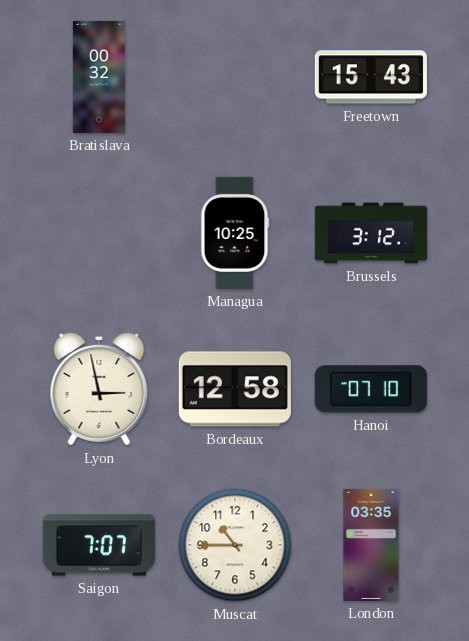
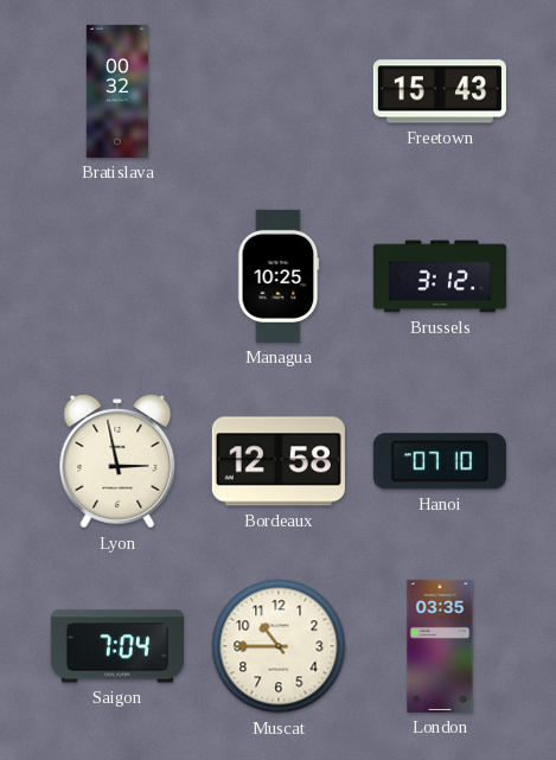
Saigon: 7:07 -> 7:04
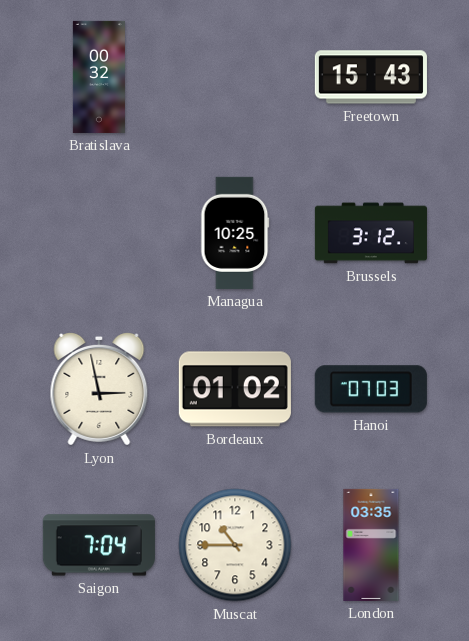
Bordeaux: 12:58 -> 01:02
Hanoi: 07:10 -> 07:03
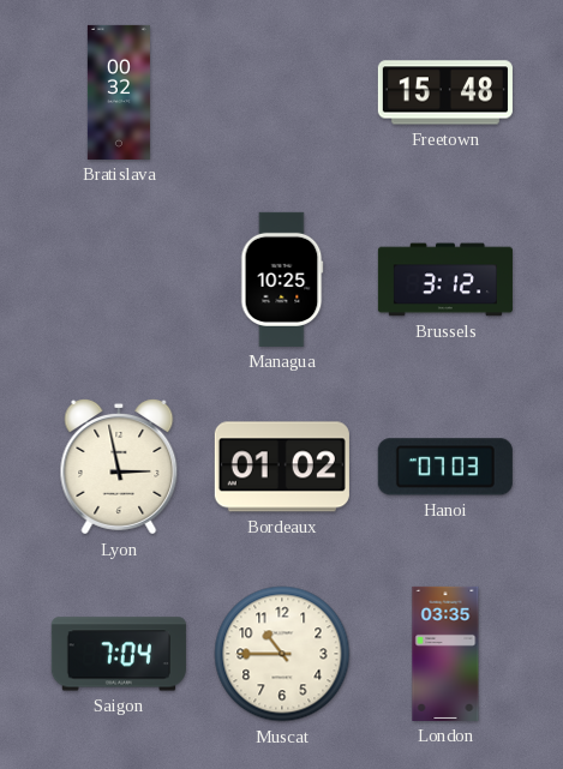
Freetown: 15:43 -> 15:48
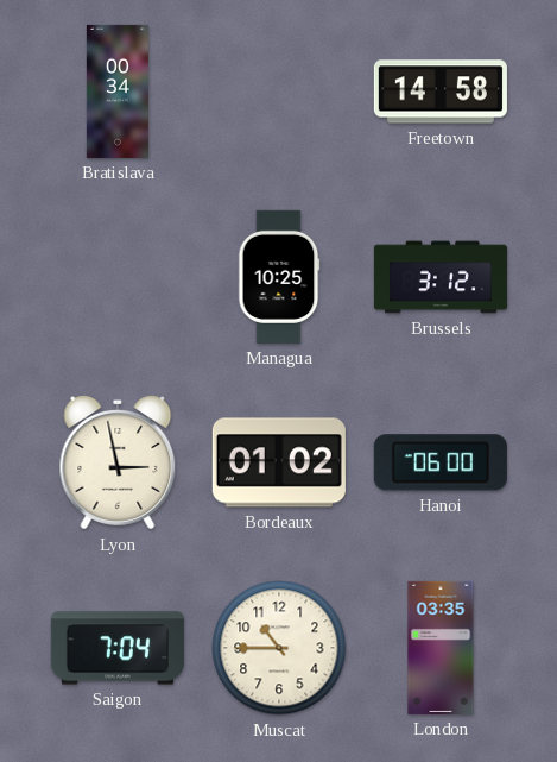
Bratislava: 00:32 -> 00:34
Freetown: 15:48 -> 14:58
Hanoi: 07:03 -> 06:00
